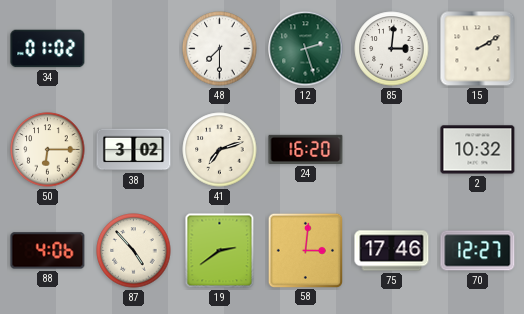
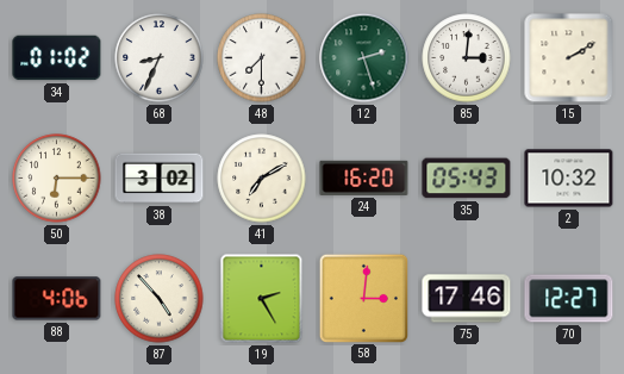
68: none -> 8:34
41: 7:12 -> 7:10
35: none -> 05:43
19: 2:39 -> 2:25
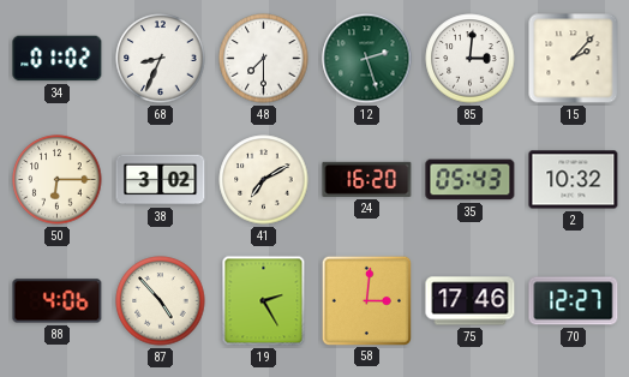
15: 2:10 -> 2:07
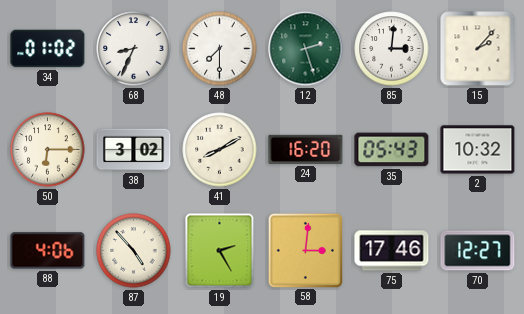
41: 7:10 -> 8:10
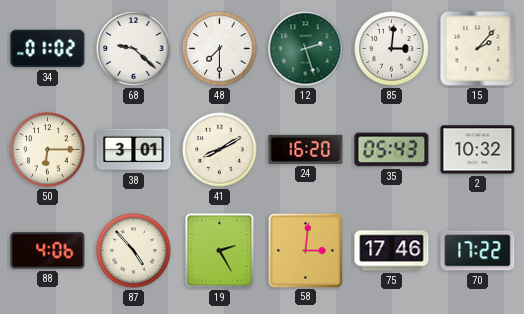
68: 8:34 -> 9:22
38: 3:02 -> 3:01
70: 12:27 -> 17:22
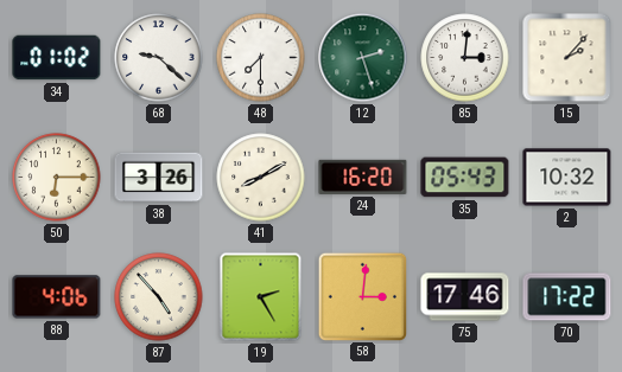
38: 3:01 -> 3:26
